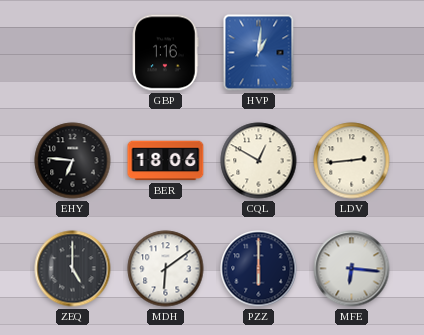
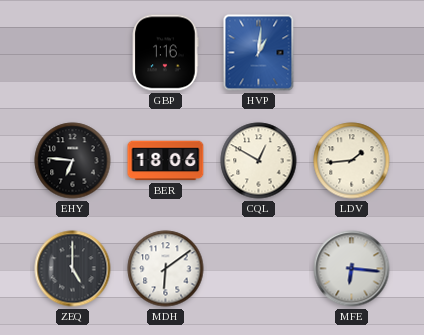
LDV: 2:44 -> 1:44
PZZ: 6:00 -> none
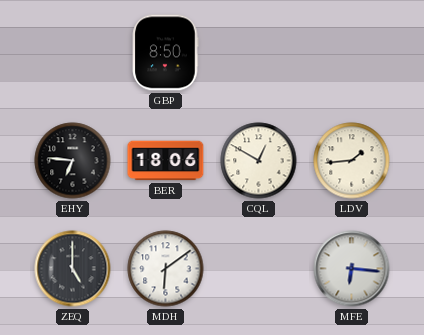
GBP: 1:16 -> 8:50
HVP: 1:01 -> none
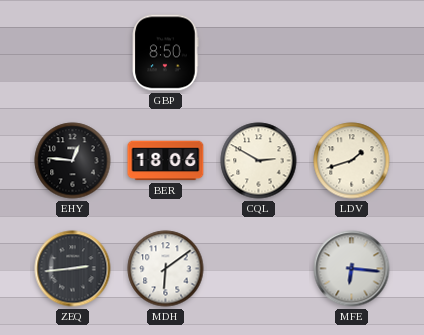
EHY: 6:46 -> 12:46
CQL: 12:50 -> 2:50
LDV: 1:44 -> 1:42
ZEQ: 5:00 -> 2:44
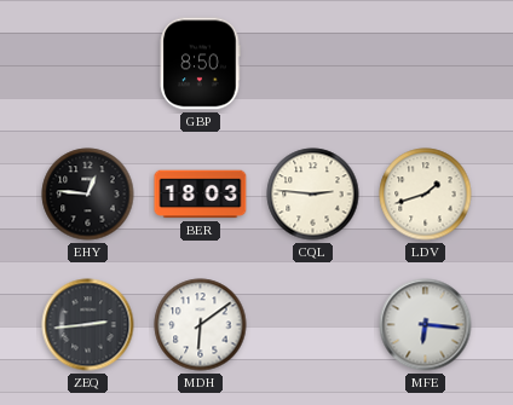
BER: 18:06 -> 18:03
CQL: 2:50 -> 2:46
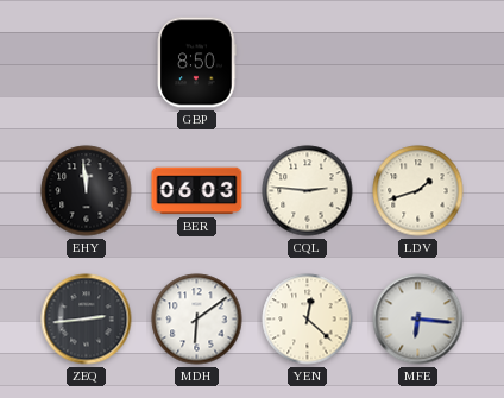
EHY: 12:46 -> 11:59
BER: 18:03 -> 06:03
YEN: none -> 12:22
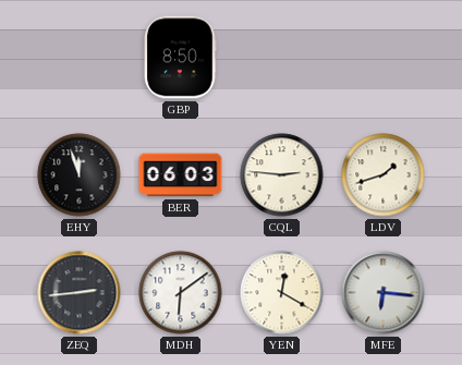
EHY: 11:59 -> 11:57
YEN: 12:22 -> 12:20
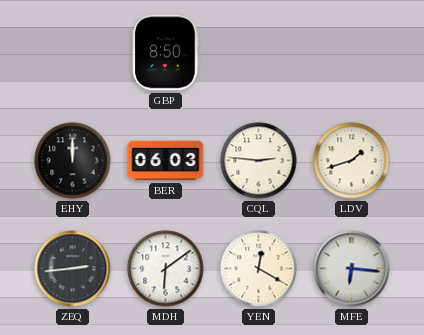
EHY: 11:57 -> 12:00
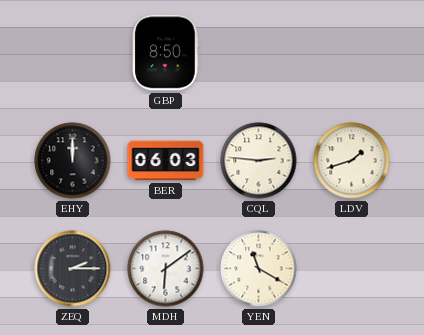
ZEQ: 2:44 -> 2:15
YEN: 12:20 -> 11:20
MFE: 6:16 -> none
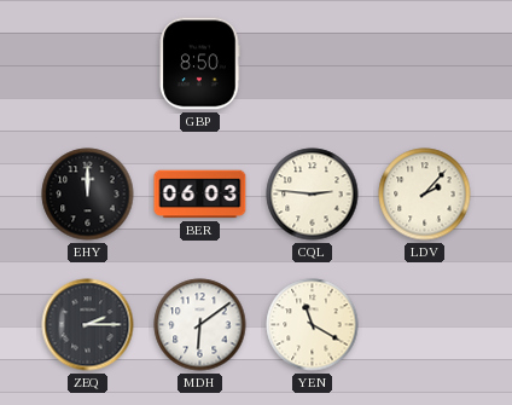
LDV: 1:42 -> 2:07
